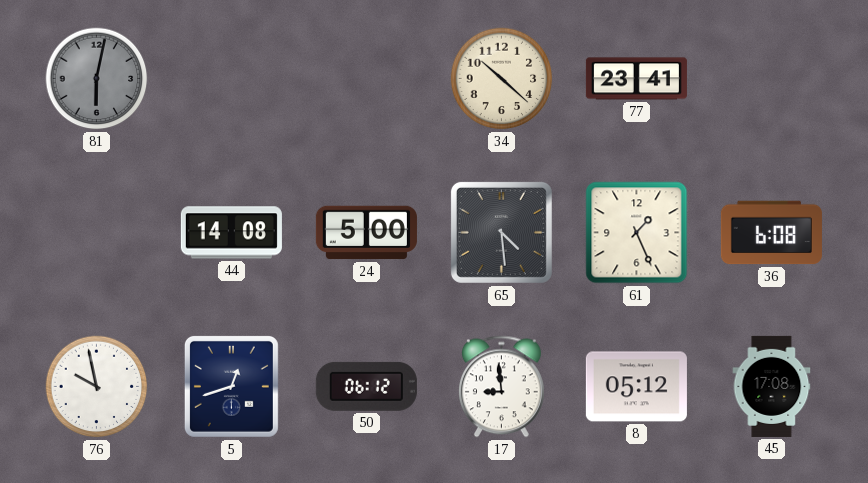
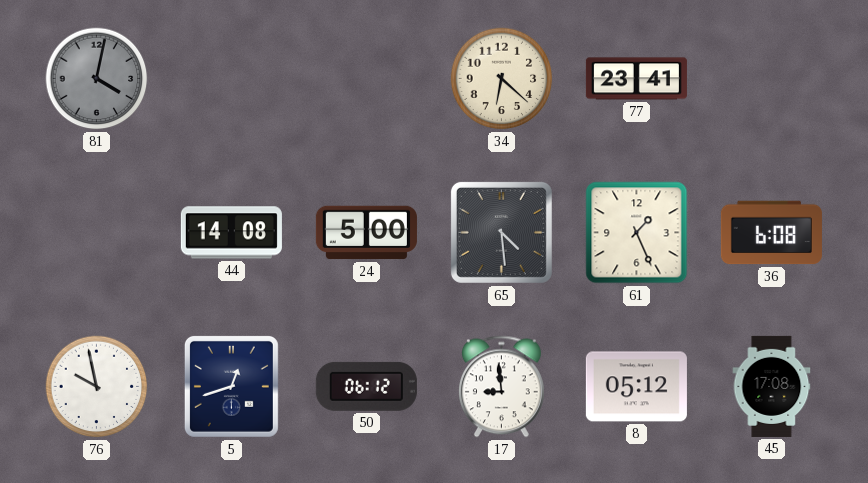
81: 6:02 -> 4:02
34: 10:22 -> 6:22
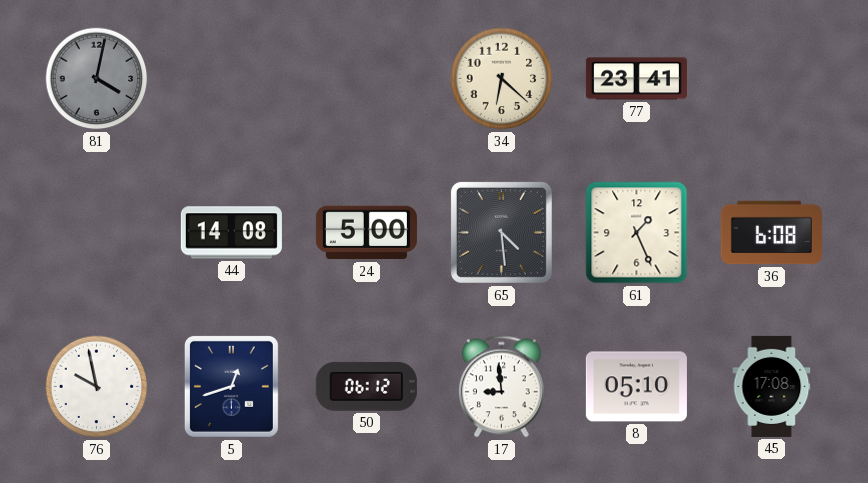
8: 05:12 -> 05:10
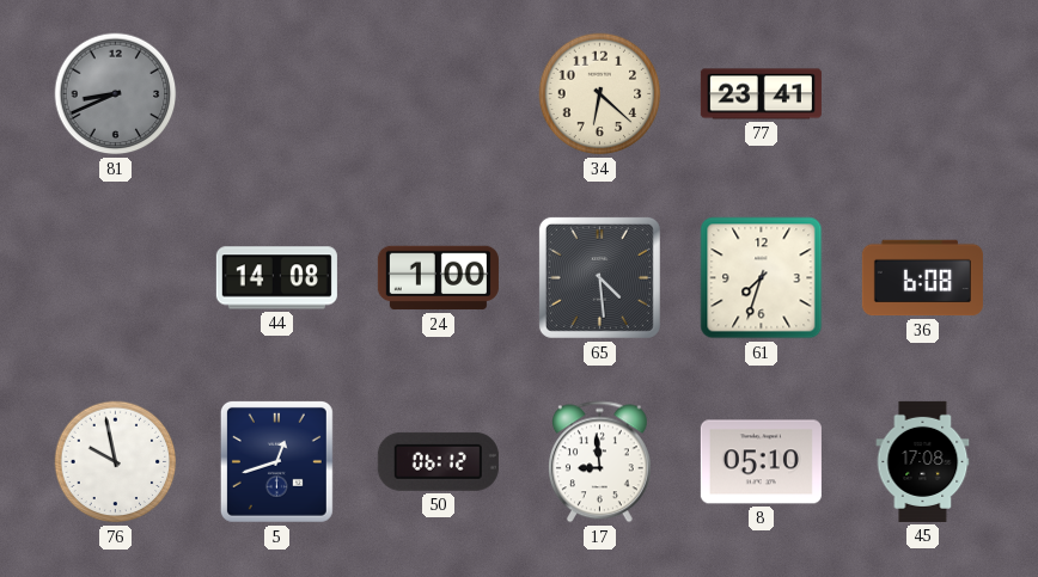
81: 4:02 -> 8:41
24: 5:00 -> 1:00
61: 1:26 -> 7:33
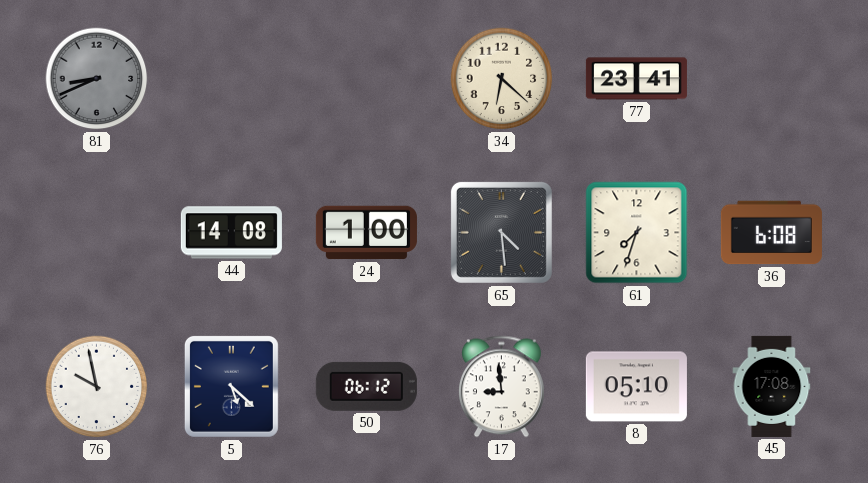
5: 12:42 -> 5:22
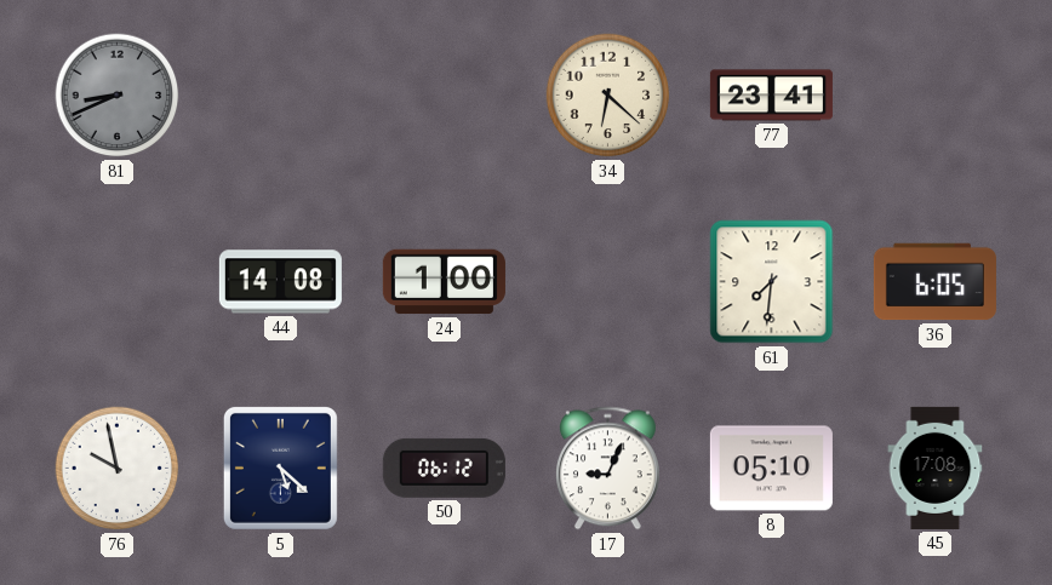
65: 4:29 -> none
61: 7:33 -> 7:31
36: 6:08 -> 6:05
17: 8:59 -> 9:04
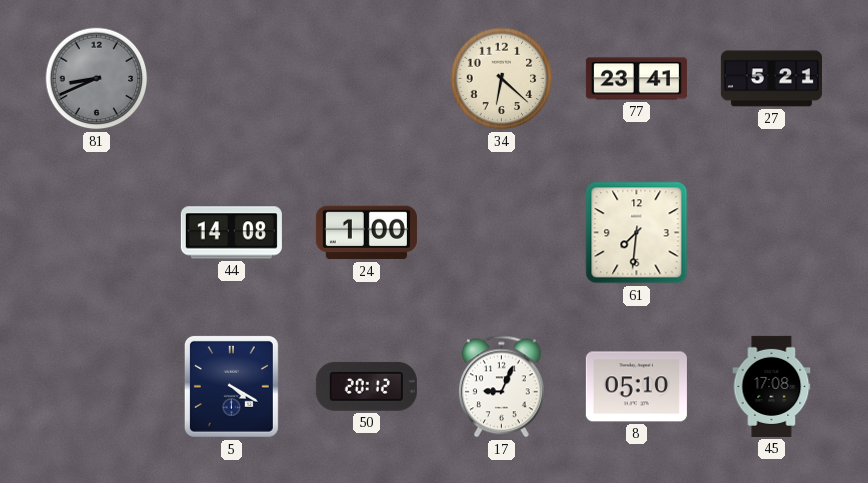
27: none -> 5:21
36: 6:05 -> none
76: 9:58 -> none
5: 5:22 -> 4:20
50: 06:12 -> 20:12
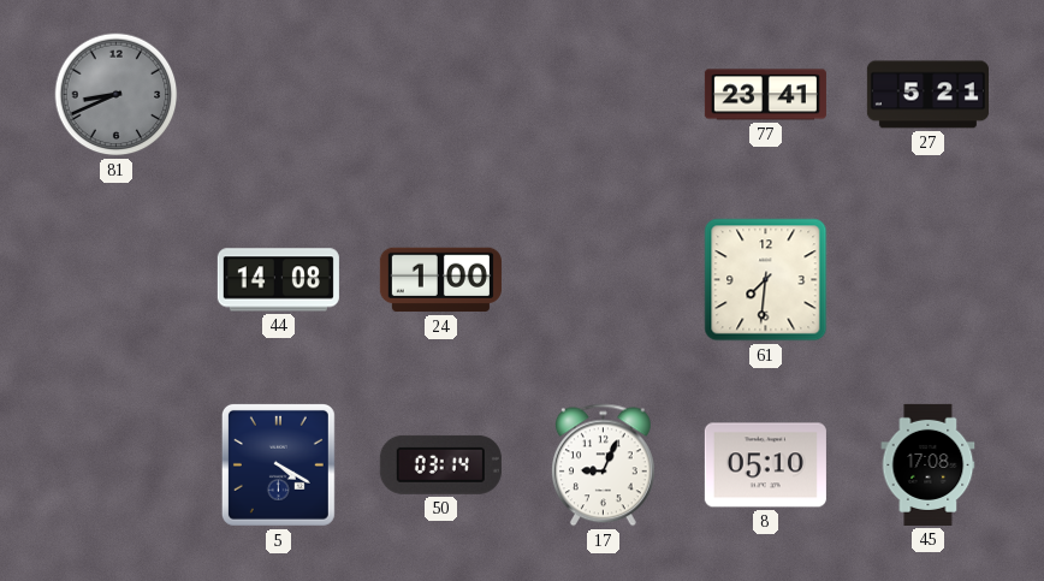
34: 6:22 -> none
50: 20:12 -> 03:14
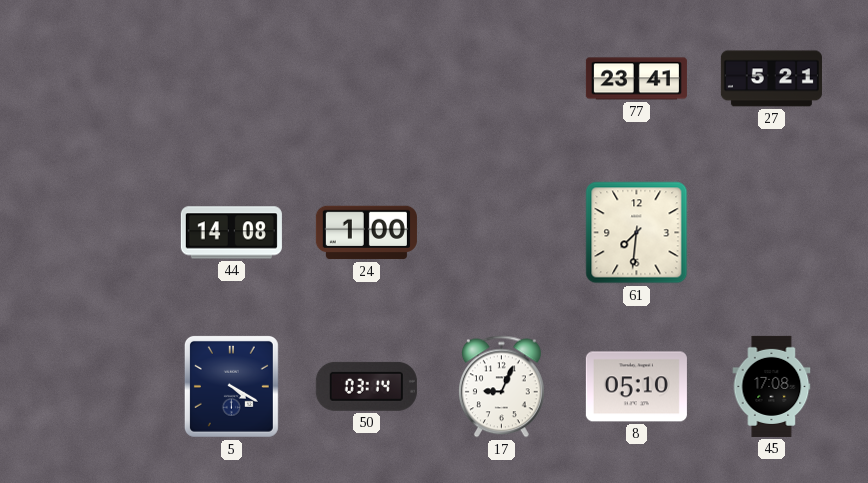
81: 8:41 -> none
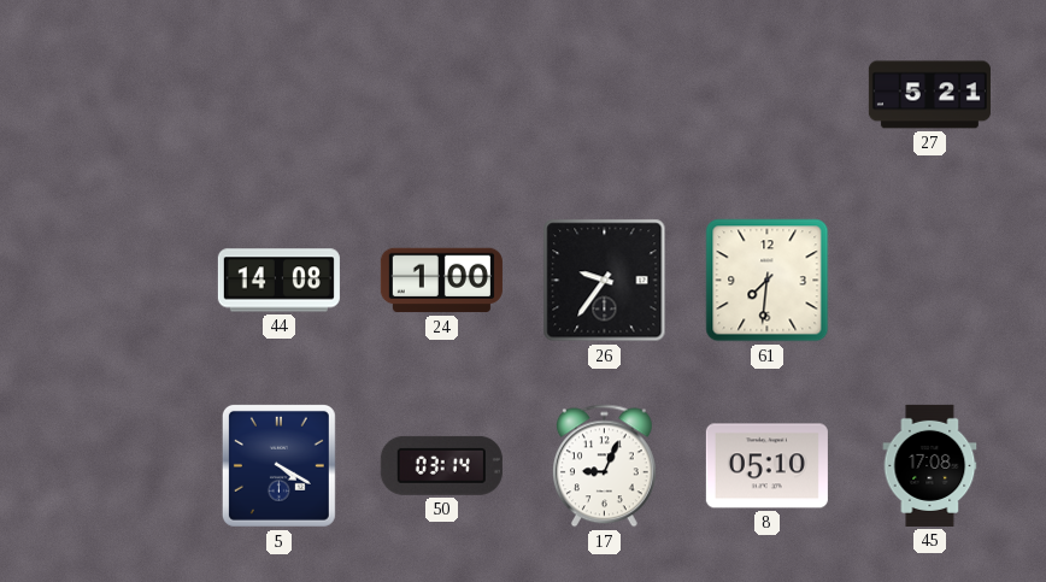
77: 23:41 -> none
26: none -> 9:36
